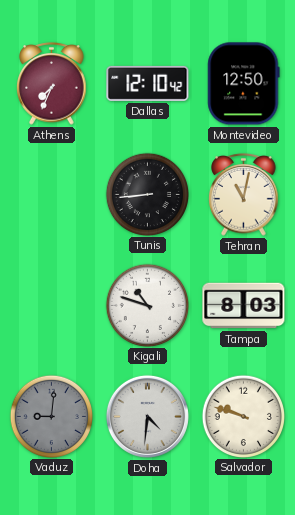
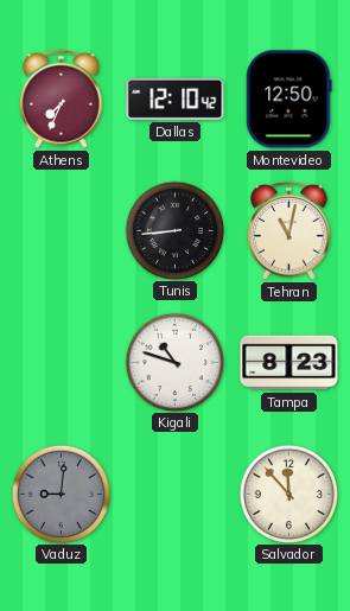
Tampa: 8:03 -> 8:23
Doha: 4:31 -> none
Salvador: 9:48 -> 11:53
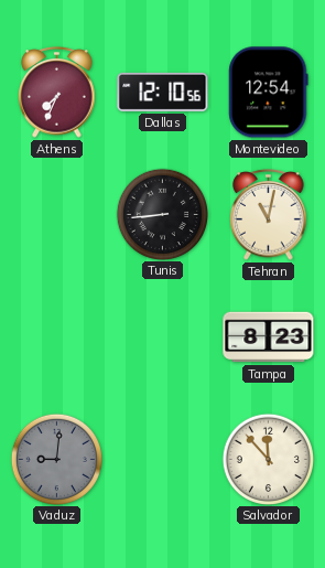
Dallas: 12:10:42 -> 12:10:56
Montevideo: 12:50 -> 12:54
Kigali: 10:48 -> none
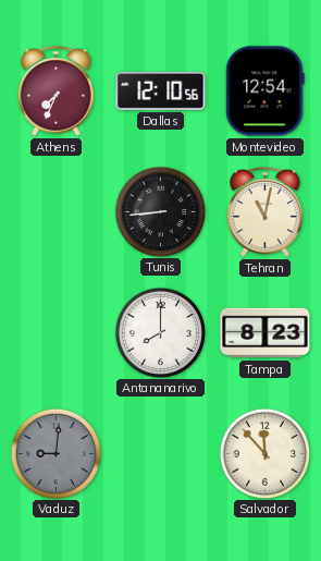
Antananarivo: none -> 8:00
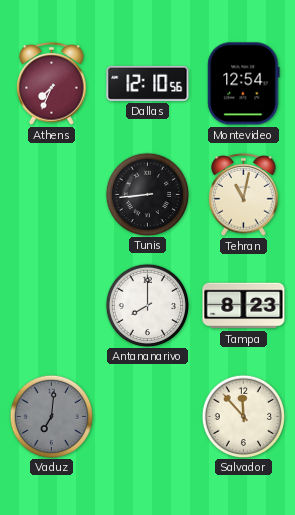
Vaduz: 9:01 -> 7:01
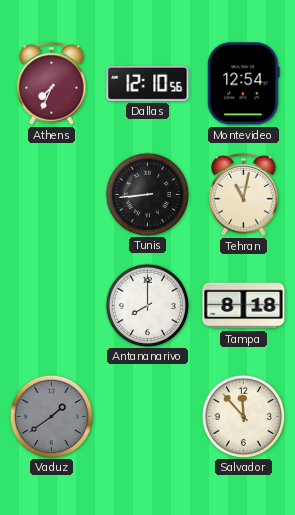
Tampa: 8:23 -> 8:18
Vaduz: 7:01 -> 1:39
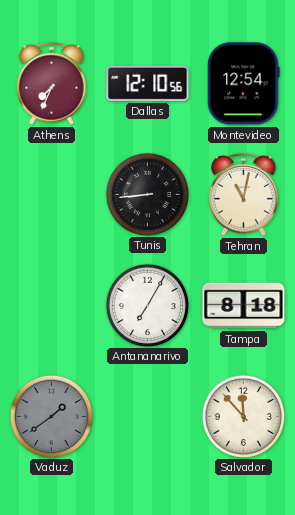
Antananarivo: 8:00 -> 7:05
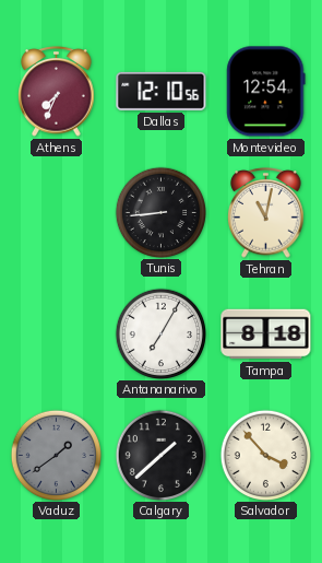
Calgary: none -> 1:38
Salvador: 11:53 -> 3:53
